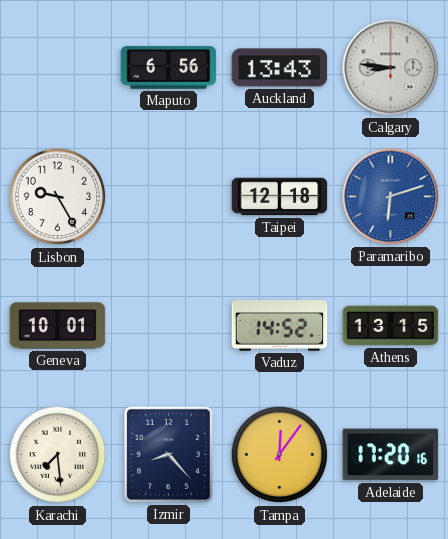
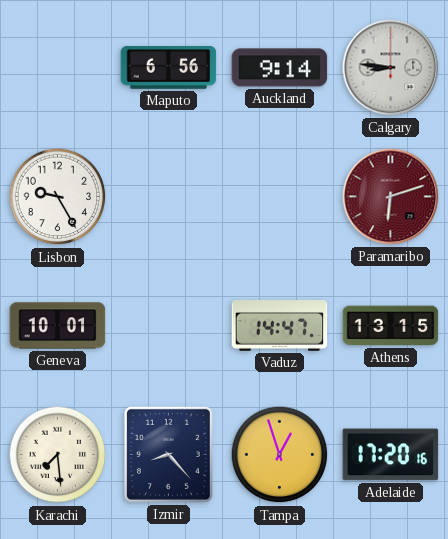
Auckland: 13:43 -> 9:14
Taipei: 12:18 -> none
Paramaribo dial: blue -> burgundy
Vaduz: 14:52 -> 14:47
Tampa: 12:06 -> 12:57
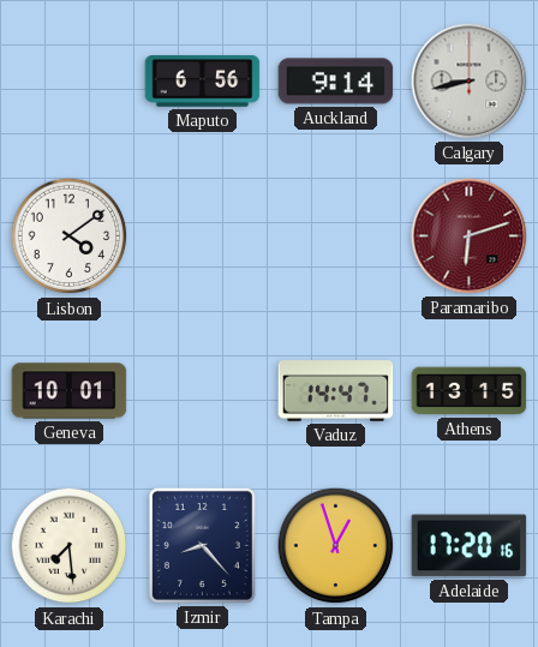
Calgary: 8:46 -> 8:43
Lisbon: 9:25 -> 4:09
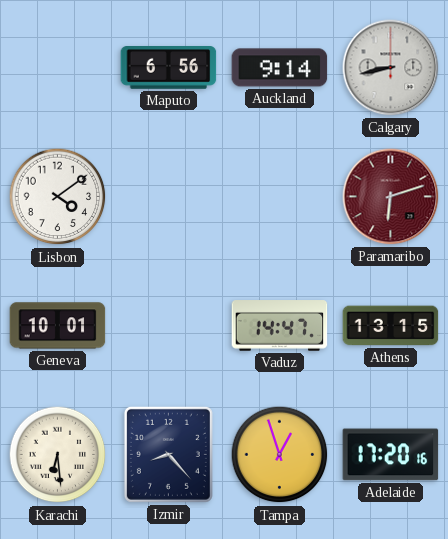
Karachi: 7:29 -> 6:29
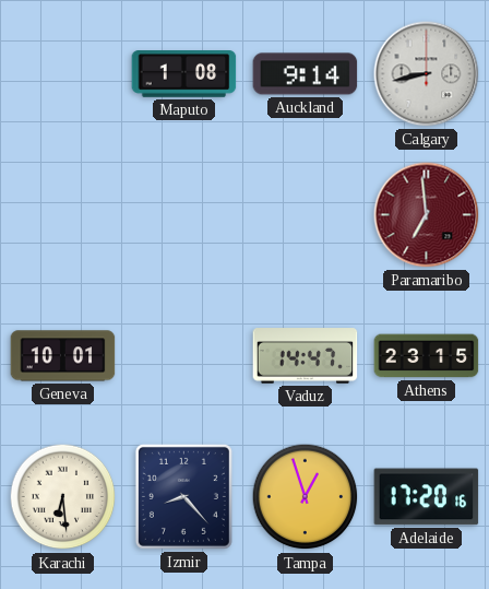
Maputo: 6:56 -> 1:08
Lisbon: 4:09 -> none
Paramaribo: 6:12 -> 6:59
Athens: 13:15 -> 23:15
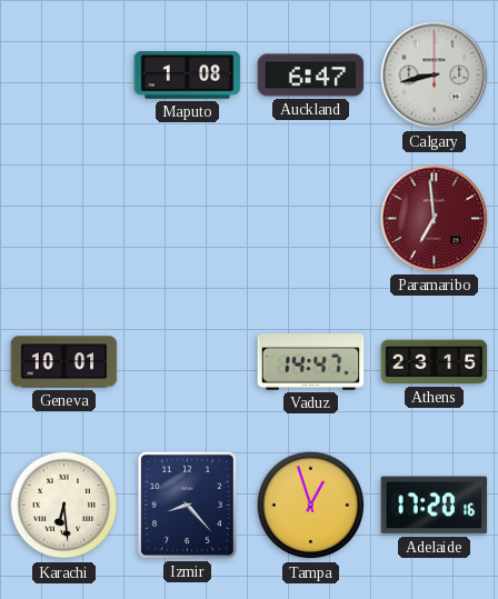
Auckland: 9:14 -> 6:47
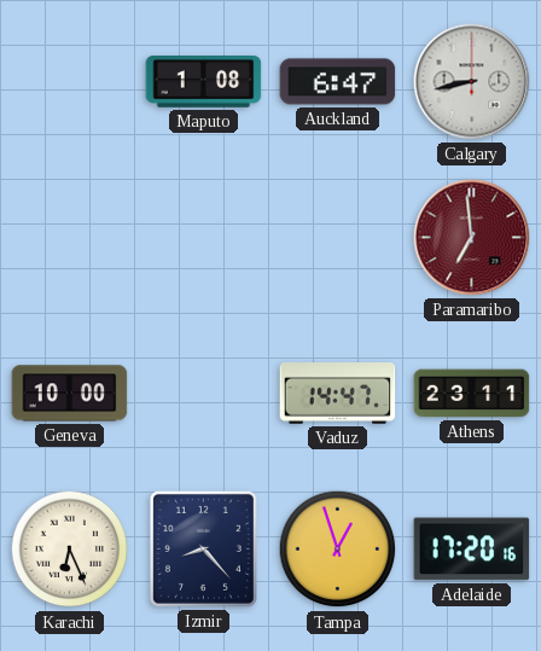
Geneva: 10:01 -> 10:00
Athens: 23:15 -> 23:11
Karachi: 6:29 -> 6:26
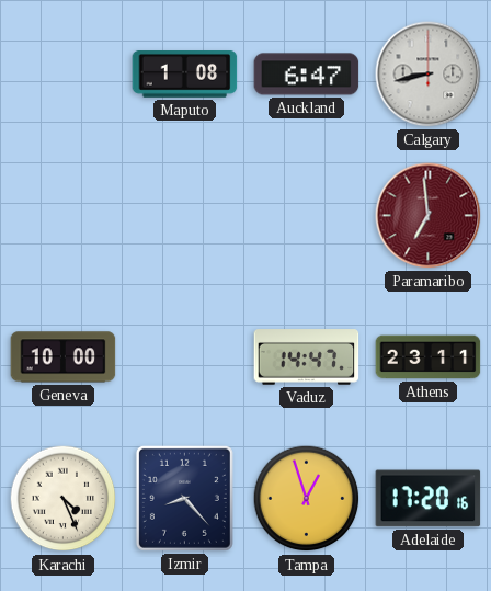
Karachi: 6:26 -> 4:26
